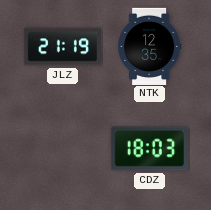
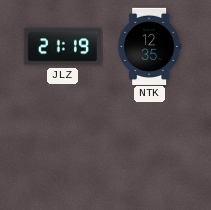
CDZ: 18:03 -> none
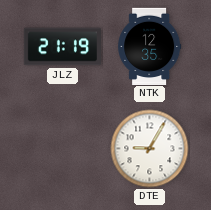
DTE: none -> 9:05
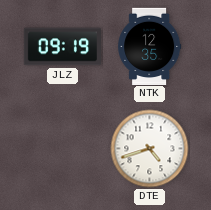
JLZ: 21:19 -> 09:19
DTE: 9:05 -> 4:42
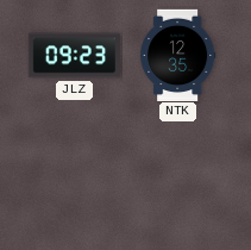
JLZ: 09:19 -> 09:23
DTE: 4:42 -> none
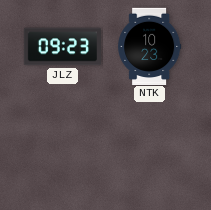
NTK: 12:35 -> 10:23
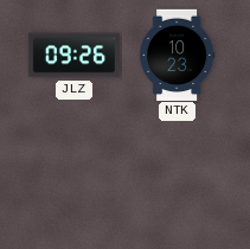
JLZ: 09:23 -> 09:26
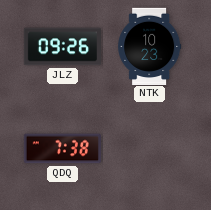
QDQ: none -> 7:38
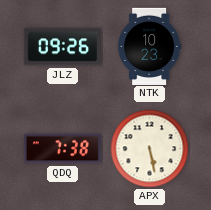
APX: none -> 5:28
